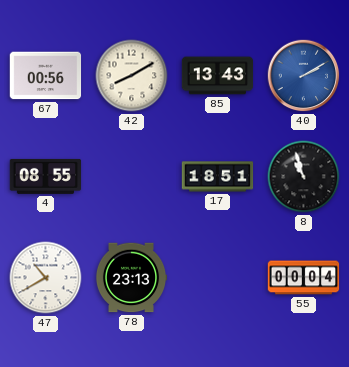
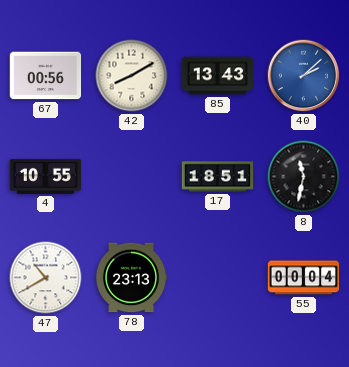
40: 2:10 -> 2:08
4: 08:55 -> 10:55
8: 10:57 -> 11:32
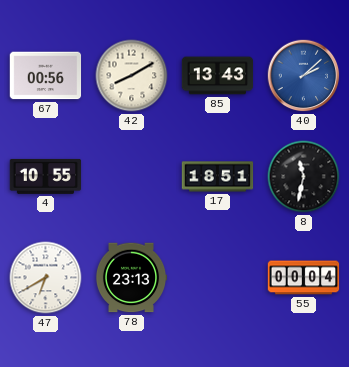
47: 10:40 -> 6:40
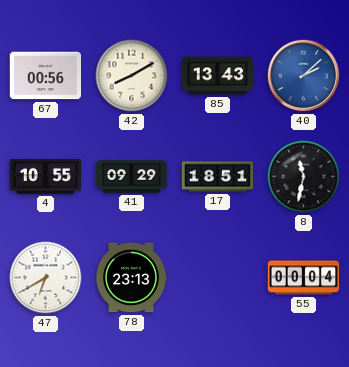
41: none -> 09:29
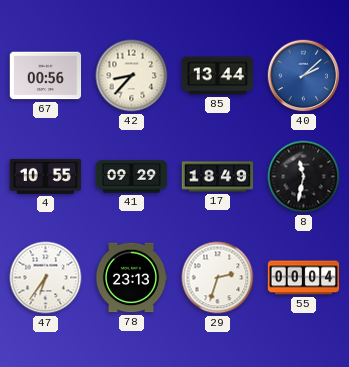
42: 8:10 -> 8:37
85: 13:43 -> 13:44
17: 18:51 -> 18:49
47: 6:40 -> 6:36
29: none -> 2:33
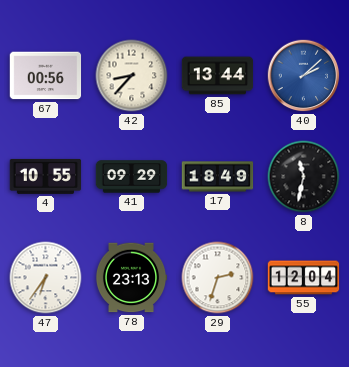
55: 00:04 -> 12:04
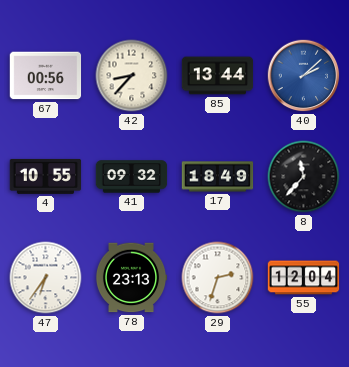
41: 09:29 -> 09:32
8: 11:32 -> 11:37
